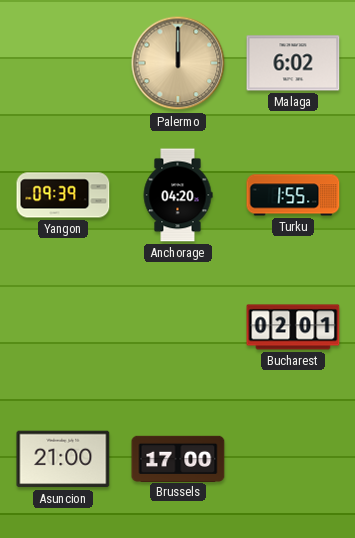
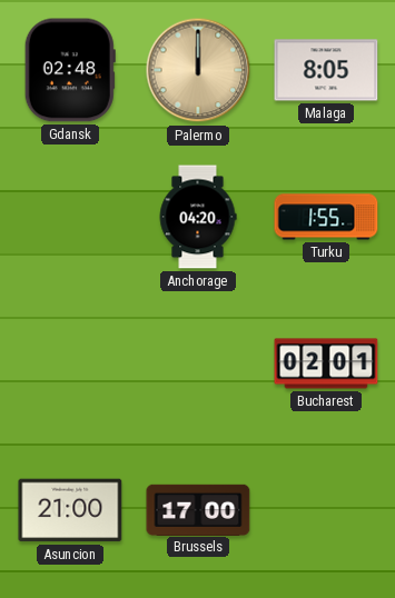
Gdansk: none -> 02:48
Malaga: 6:02 -> 8:05
Yangon: 09:39 -> none
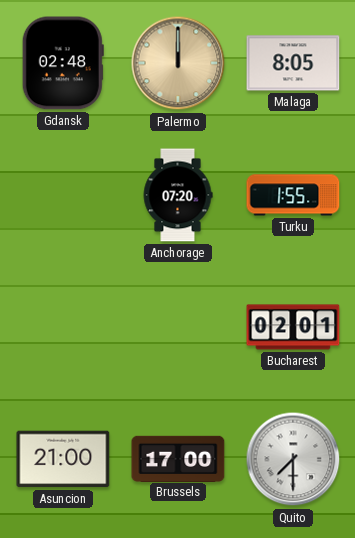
Anchorage: 04:20 -> 07:20
Quito: none -> 7:30
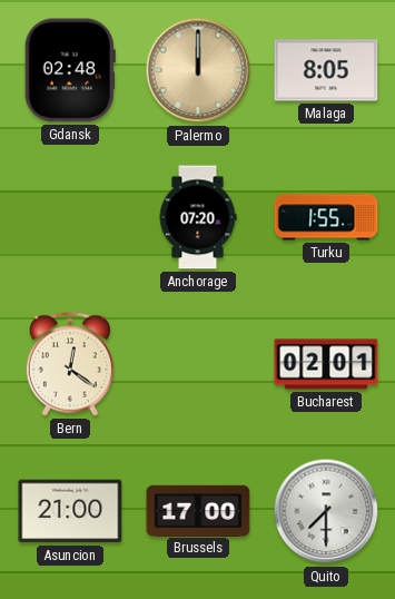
Bern: none -> 12:21
